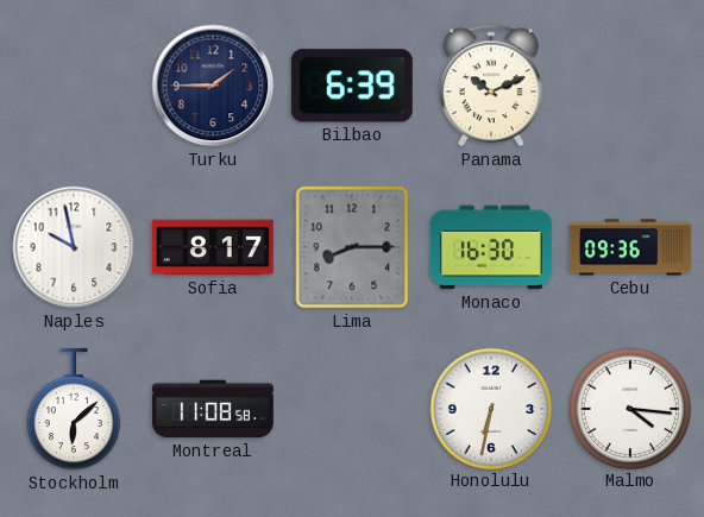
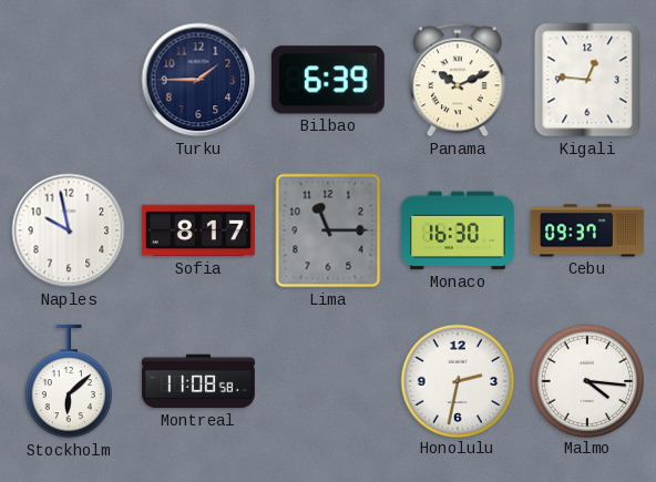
Kigali: none -> 12:46
Lima: 8:15 -> 11:15
Cebu: 09:36 -> 09:37
Honolulu: 6:32 -> 2:32
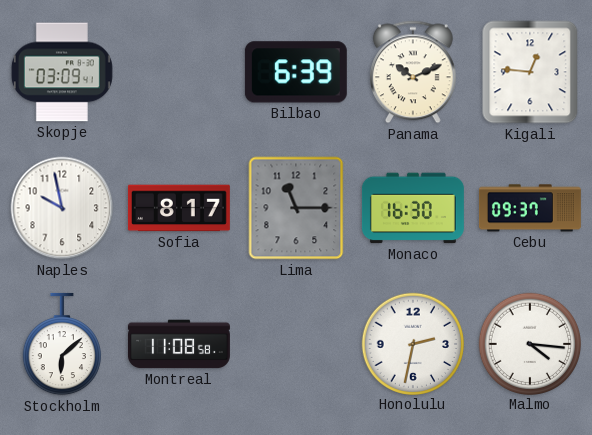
Skopje: none -> 03:09
Turku: 1:45 -> none
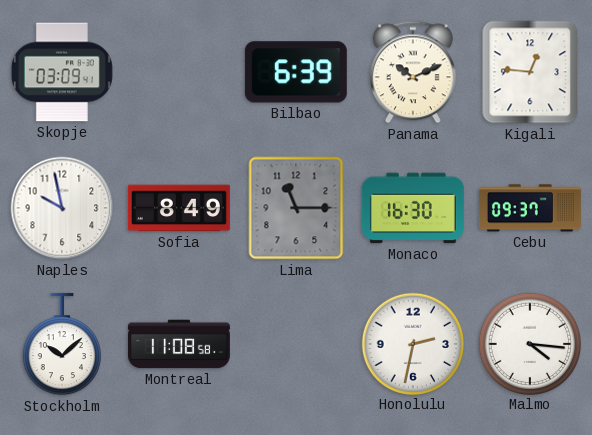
Sofia: 8:17 -> 8:49
Stockholm: 6:08 -> 10:08
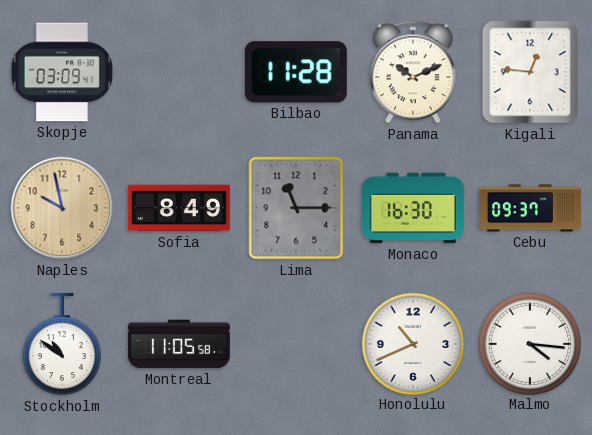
Bilbao: 6:39 -> 11:28
Naples dial: white -> champagne
Stockholm: 10:08 -> 10:51
Montreal: 11:08 -> 11:05
Honolulu: 2:32 -> 10:41
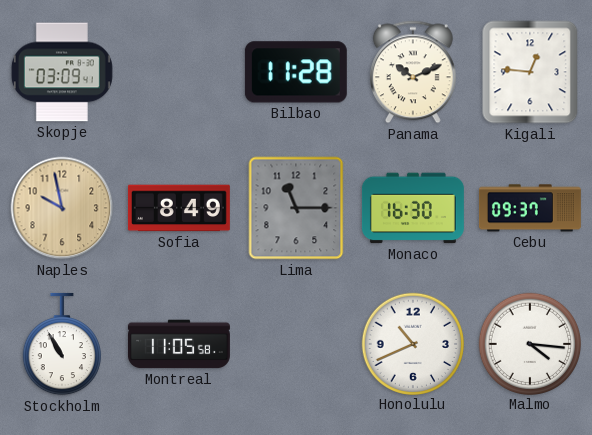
Stockholm: 10:51 -> 10:55
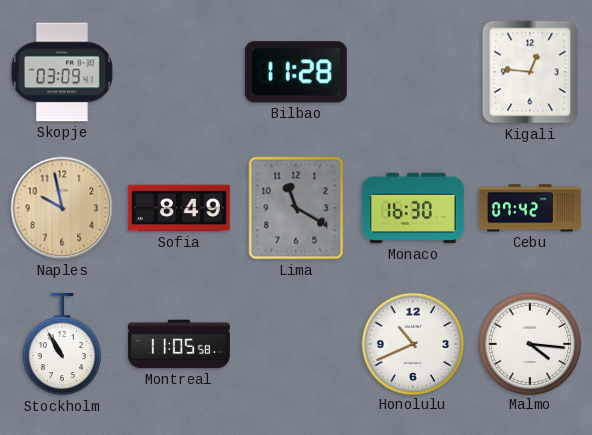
Panama: 10:11 -> none
Lima: 11:15 -> 11:20
Cebu: 09:37 -> 07:42
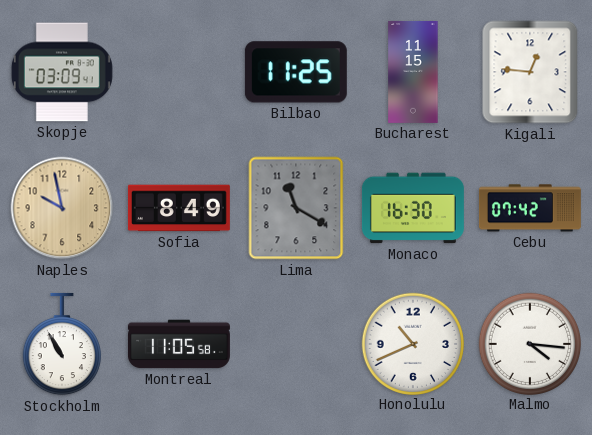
Bilbao: 11:28 -> 11:25
Bucharest: none -> 11:15
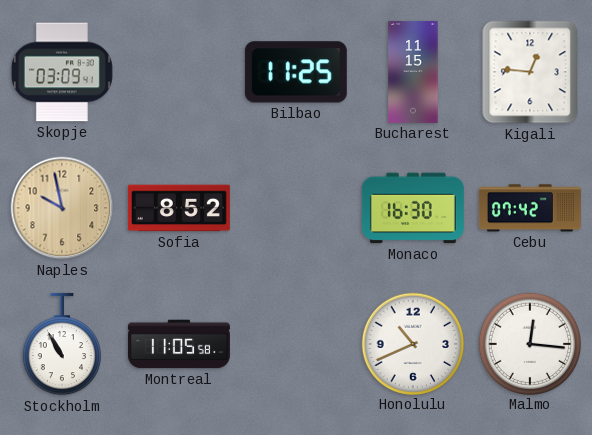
Sofia: 8:49 -> 8:52
Lima: 11:20 -> none
Malmo: 4:16 -> 12:16
